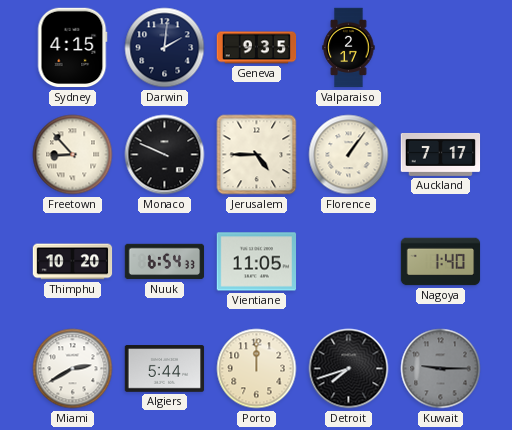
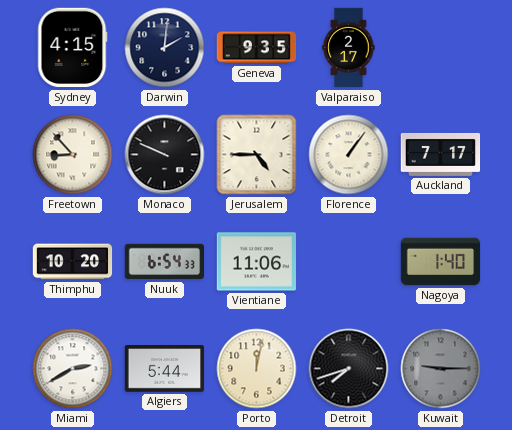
Vientiane: 11:05 -> 11:06
Porto: 12:00 -> 12:02
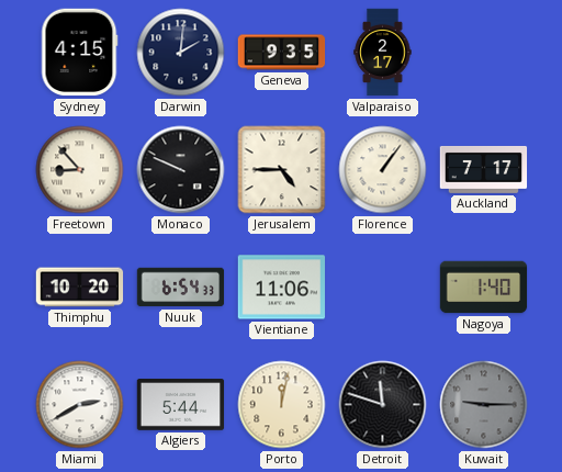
Detroit: 7:42 -> 11:48
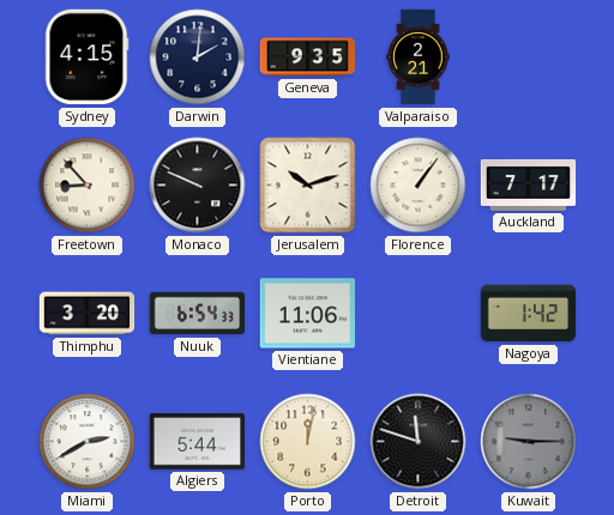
Valparaiso: 2:17 -> 2:21
Jerusalem: 4:45 -> 10:12
Thimphu: 10:20 -> 3:20
Nagoya: 1:40 -> 1:42
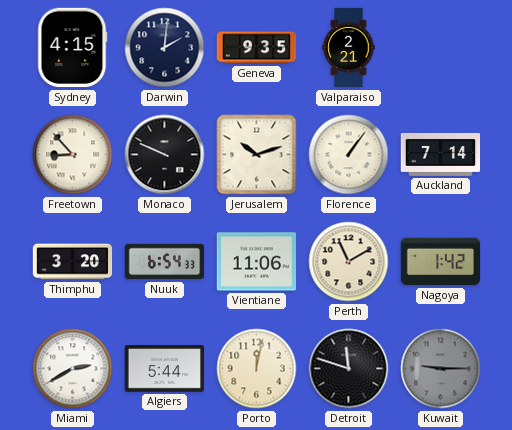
Auckland: 7:17 -> 7:14
Perth: none -> 11:10
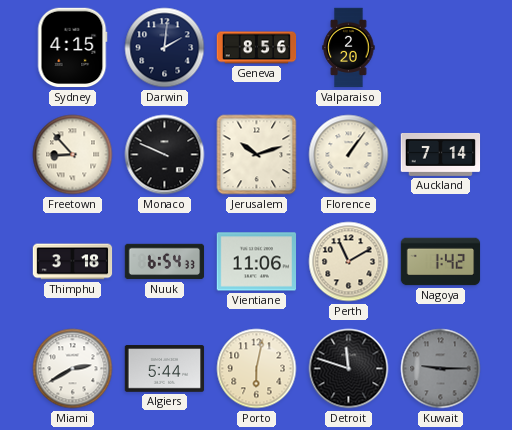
Geneva: 9:35 -> 8:56
Valparaiso: 2:21 -> 2:20
Thimphu: 3:20 -> 3:18
Porto: 12:02 -> 6:02
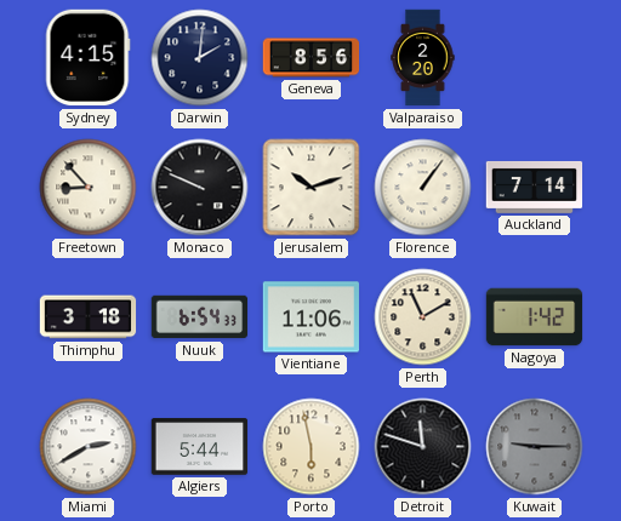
Porto: 6:02 -> 5:58
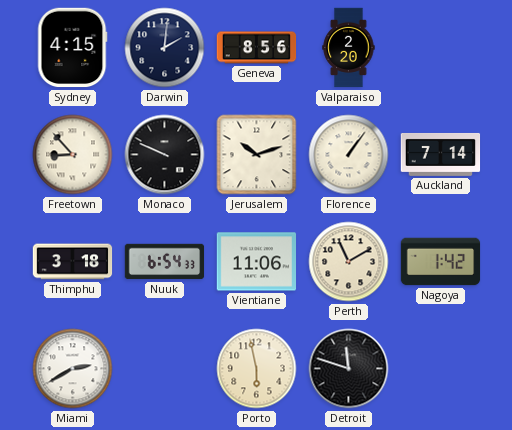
Algiers: 5:44 -> none
Kuwait: 9:15 -> none
